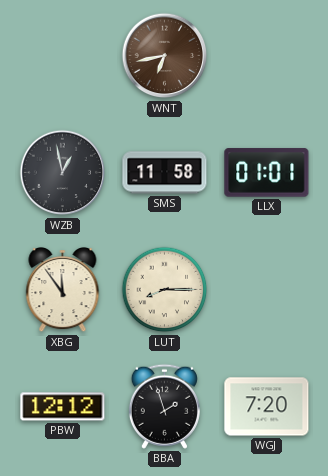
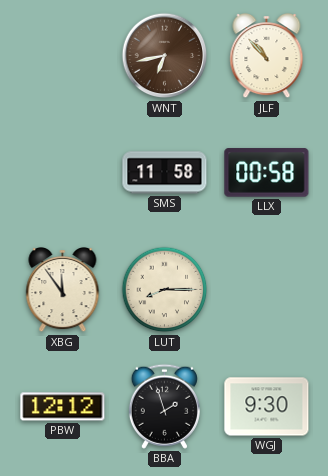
JLF: none -> 10:53
WZB: 12:58 -> none
LLX: 01:01 -> 00:58
WGJ: 7:20 -> 9:30
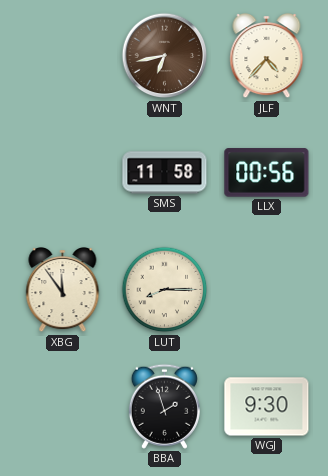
JLF: 10:53 -> 4:37
LLX: 00:58 -> 00:56
PBW: 12:12 -> none
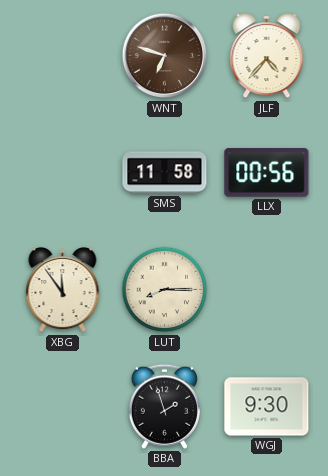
WNT: 6:43 -> 6:48
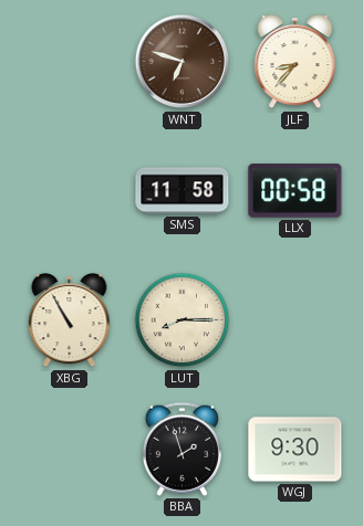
JLF: 4:37 -> 8:37
LLX: 00:56 -> 00:58
XBG: 11:54 -> 10:55
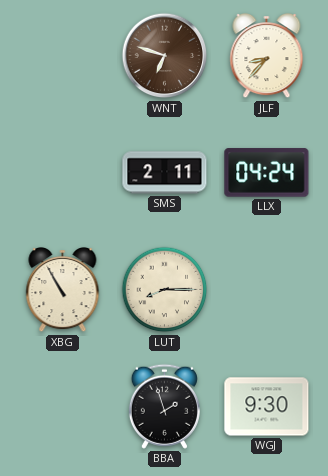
SMS: 11:58 -> 2:11
LLX: 00:58 -> 04:24
